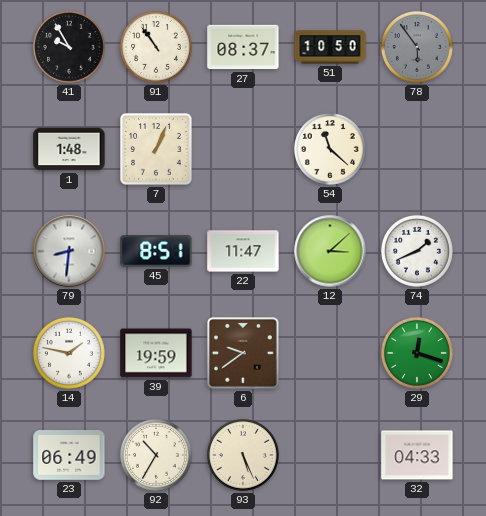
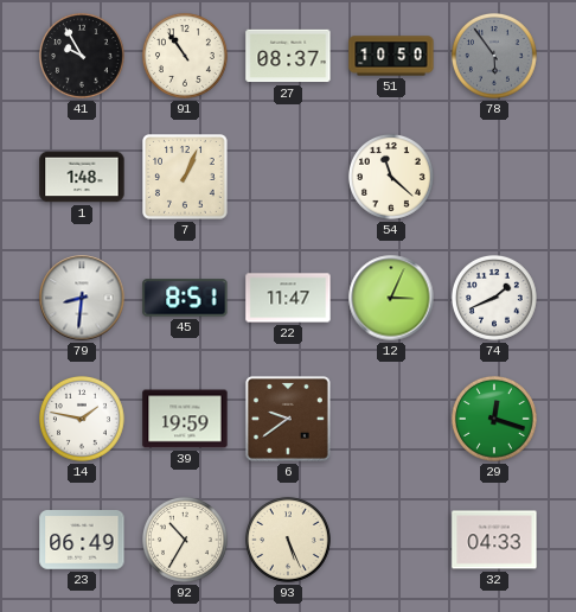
12: 3:08 -> 3:04
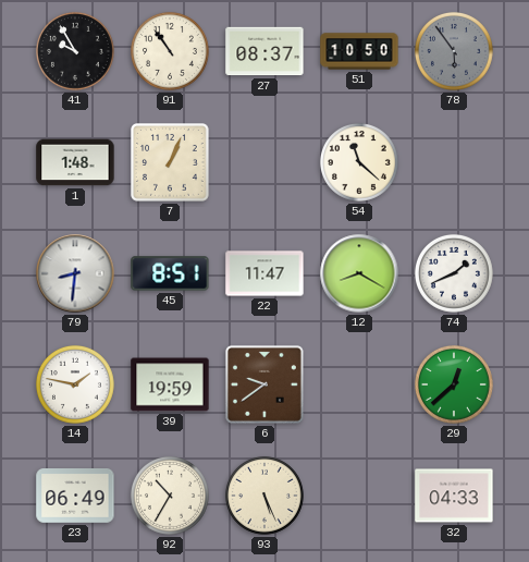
12: 3:04 -> 8:20
29: 12:18 -> 12:38
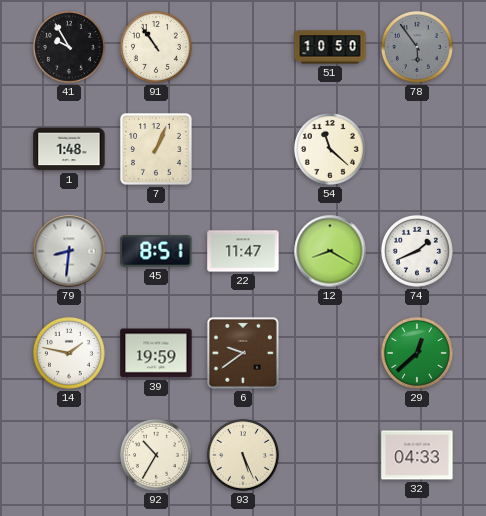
27: 08:37 -> none
23: 06:49 -> none
